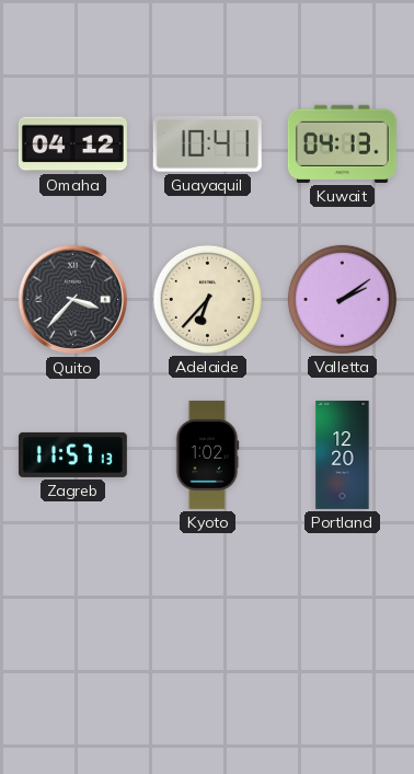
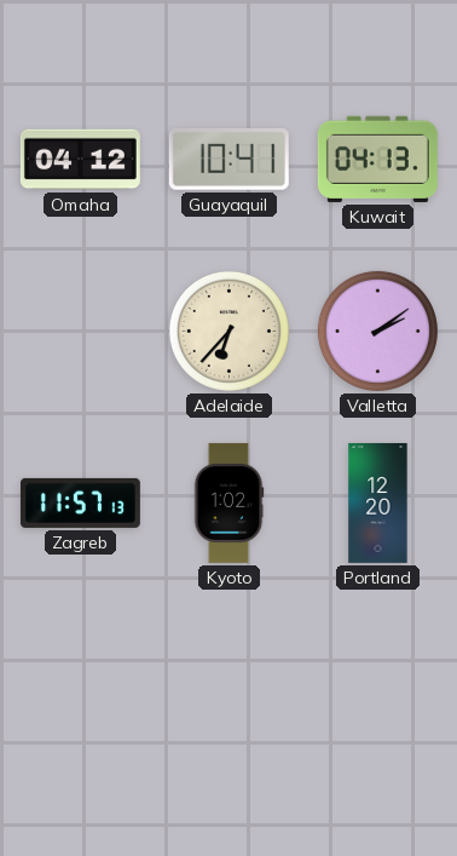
Quito: 3:37 -> none
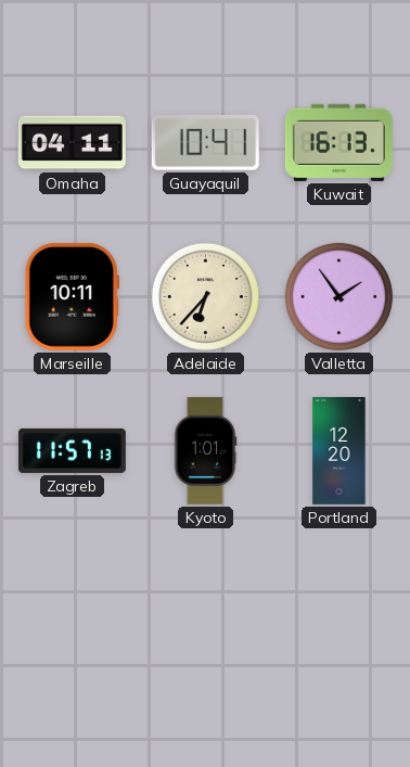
Omaha: 04:12 -> 04:11
Kuwait: 04:13 -> 16:13
Marseille: none -> 10:11
Valletta: 2:09 -> 1:54
Kyoto: 1:02 -> 1:01
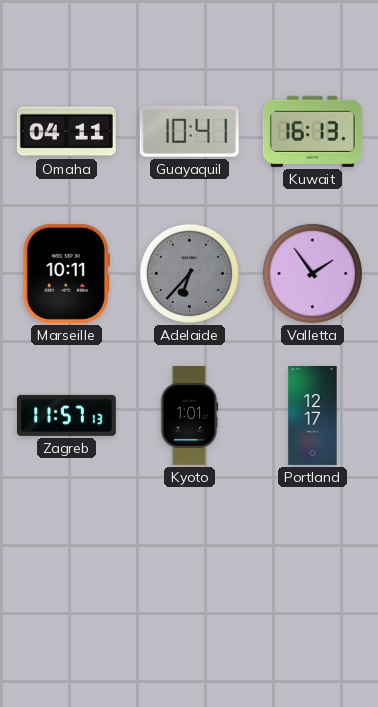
Adelaide dial: cream -> grey
Portland: 12:20 -> 12:17
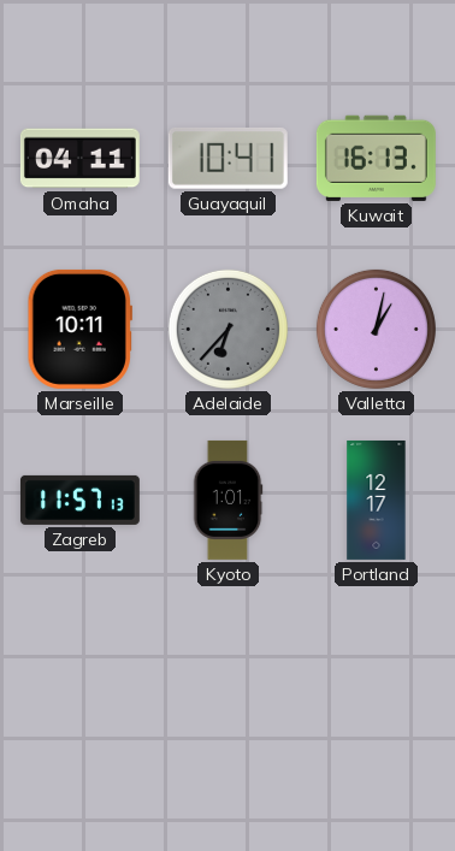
Valletta: 1:54 -> 1:02
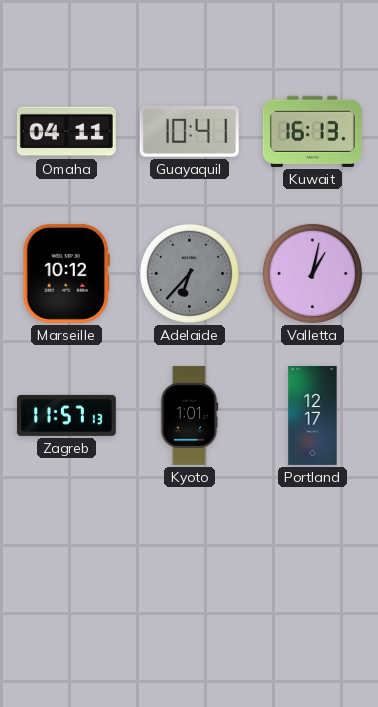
Marseille: 10:11 -> 10:12
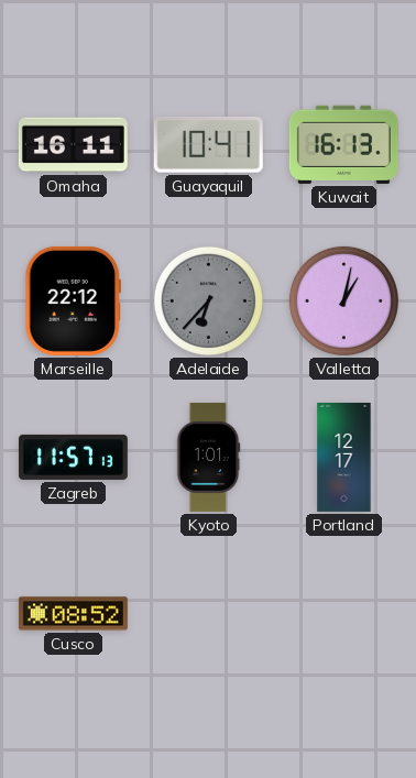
Omaha: 04:11 -> 16:11
Marseille: 10:12 -> 22:12
Cusco: none -> 08:52
